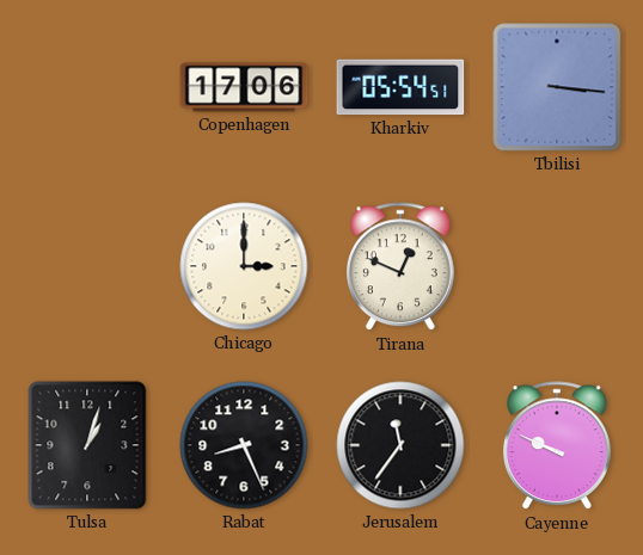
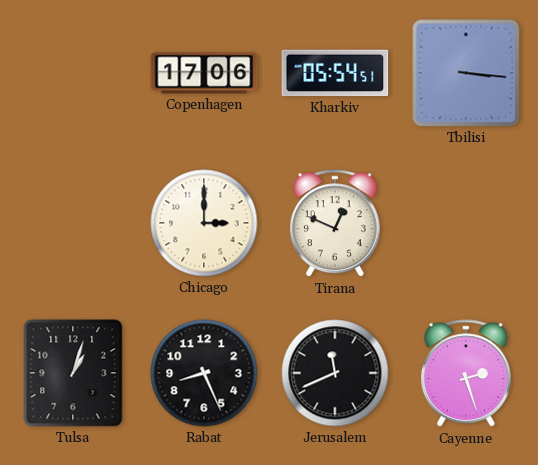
Jerusalem: 11:36 -> 11:41
Cayenne: 9:49 -> 2:27
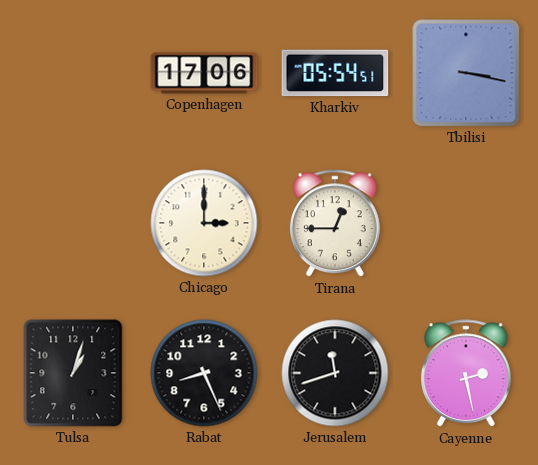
Tbilisi: 3:16 -> 3:17
Tirana: 12:49 -> 12:45
Jerusalem: 11:41 -> 11:42
Cayenne: 2:27 -> 2:28
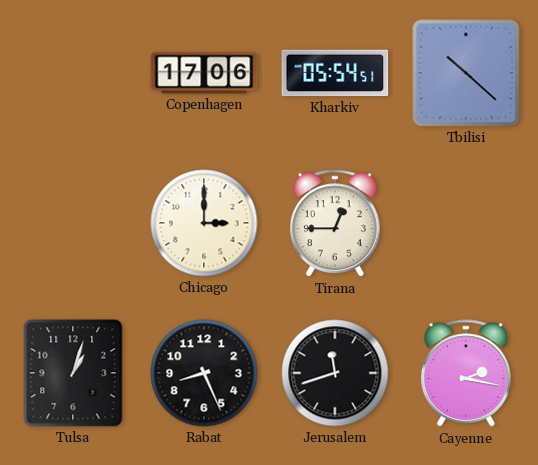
Tbilisi: 3:17 -> 10:22
Cayenne: 2:28 -> 2:17
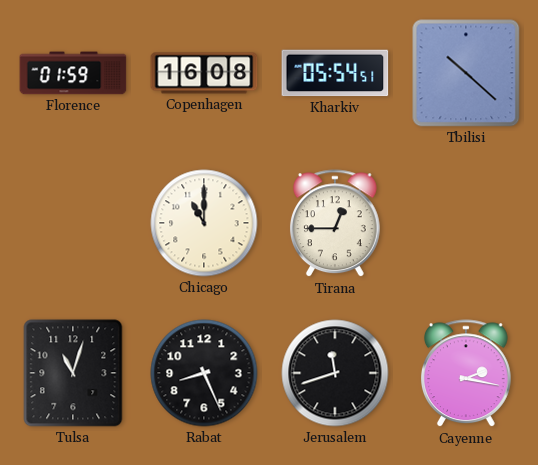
Florence: none -> 01:59
Copenhagen: 17:06 -> 16:08
Chicago: 3:00 -> 11:00
Tulsa: 1:03 -> 11:03
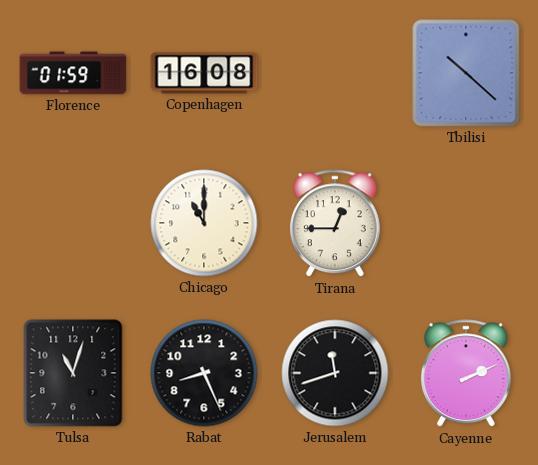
Kharkiv: 05:54 -> none
Cayenne: 2:17 -> 2:11
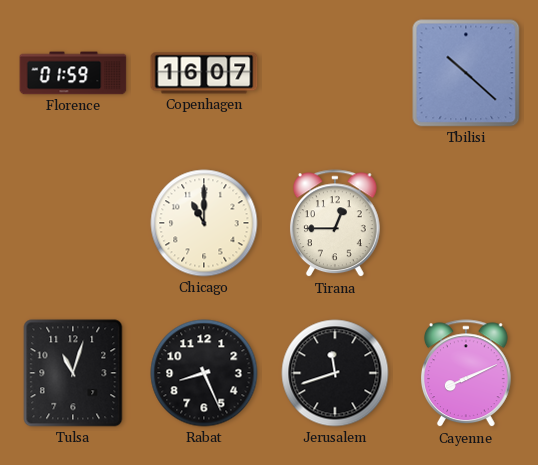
Copenhagen: 16:08 -> 16:07
Cayenne: 2:11 -> 8:11
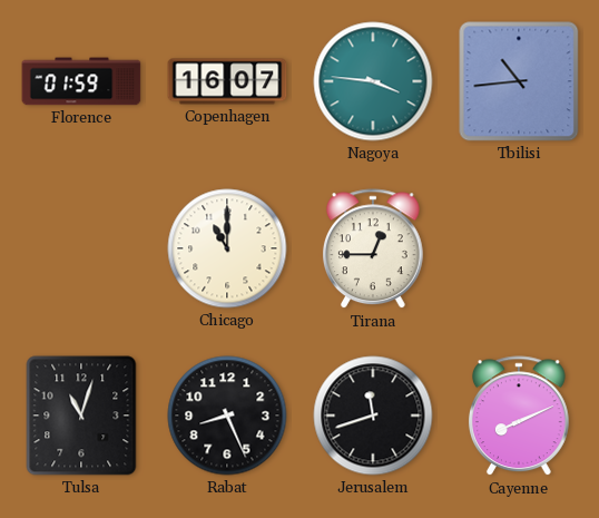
Nagoya: none -> 3:46
Tbilisi: 10:22 -> 10:44
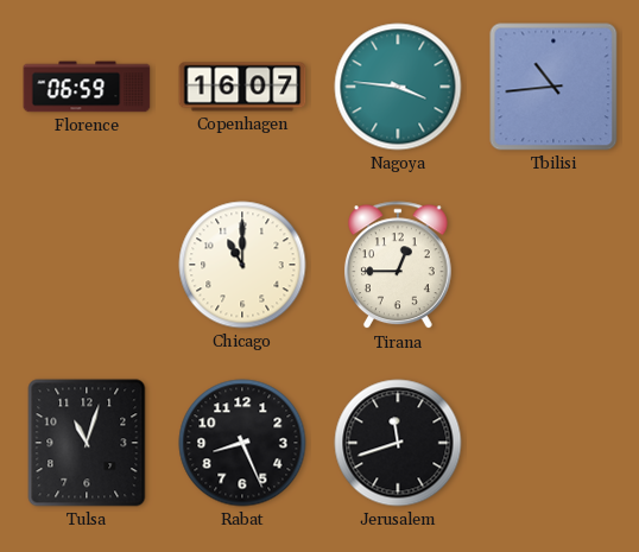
Florence: 01:59 -> 06:59
Cayenne: 8:11 -> none
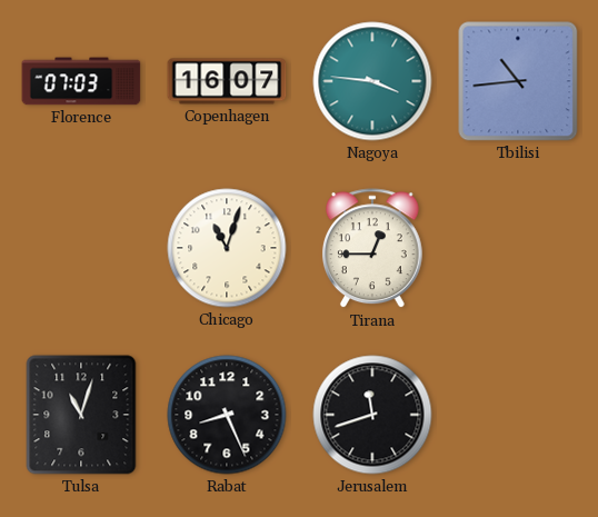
Florence: 06:59 -> 07:03
Chicago: 11:00 -> 11:03
